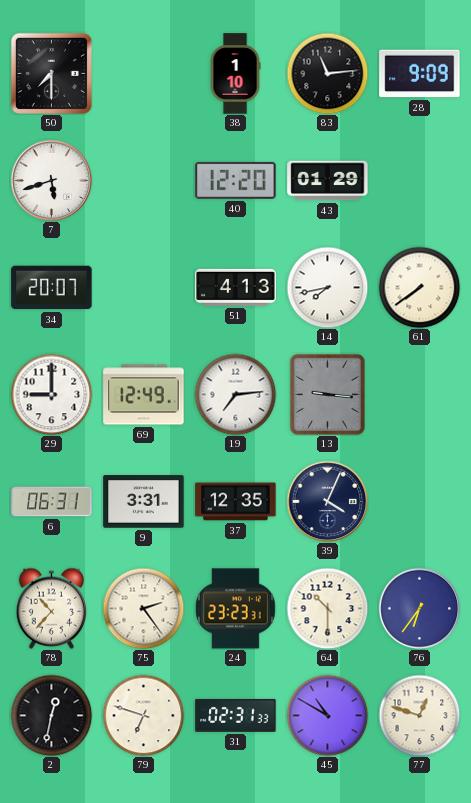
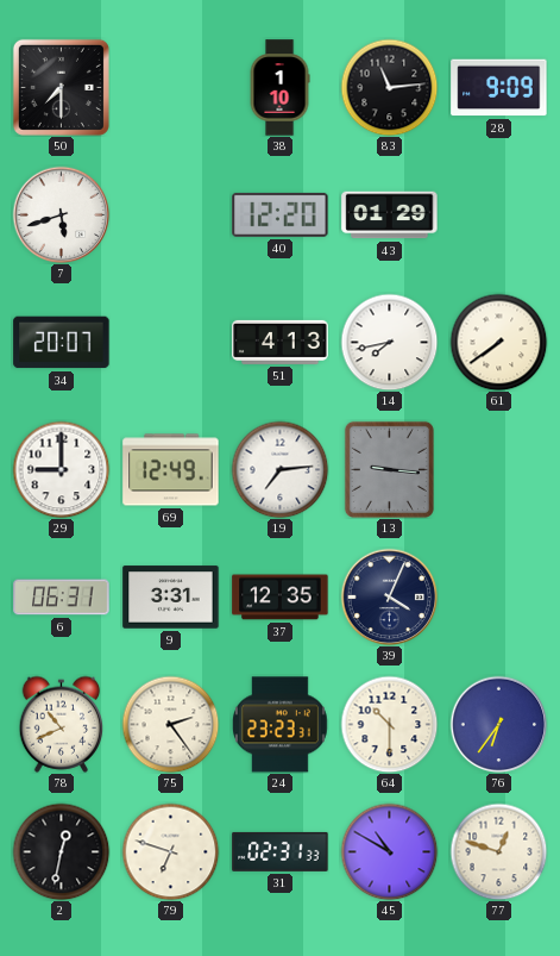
78: 10:37 -> 10:41
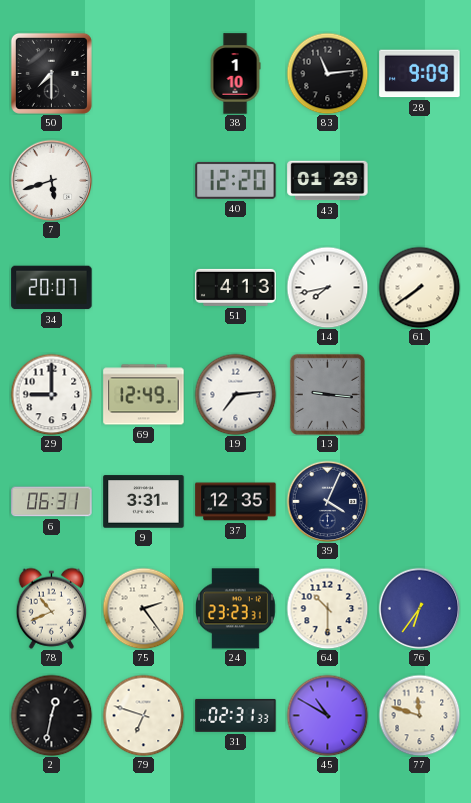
77: 12:48 -> 11:48
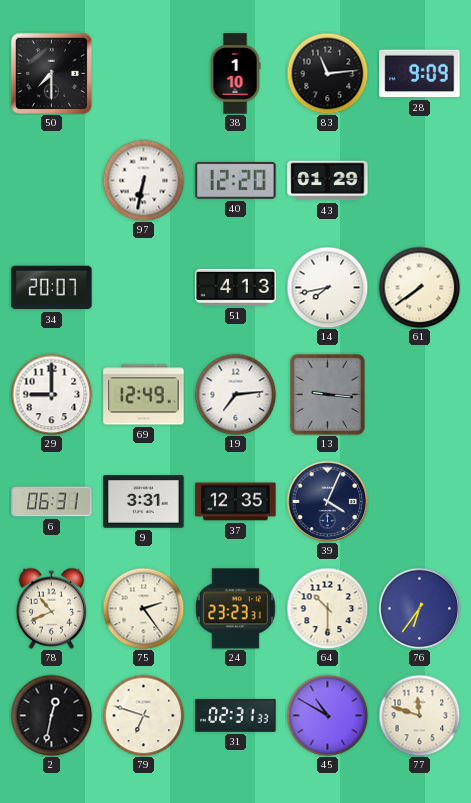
7: 5:42 -> none
97: none -> 6:32
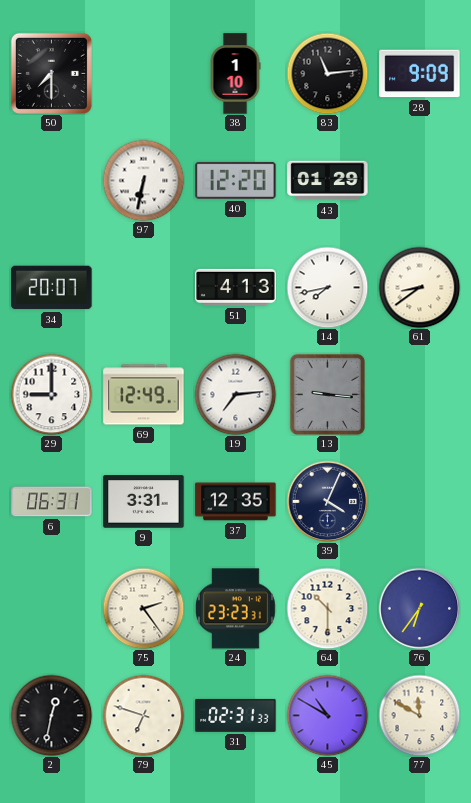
61: 7:39 -> 8:39
78: 10:41 -> none
77: 11:48 -> 11:50
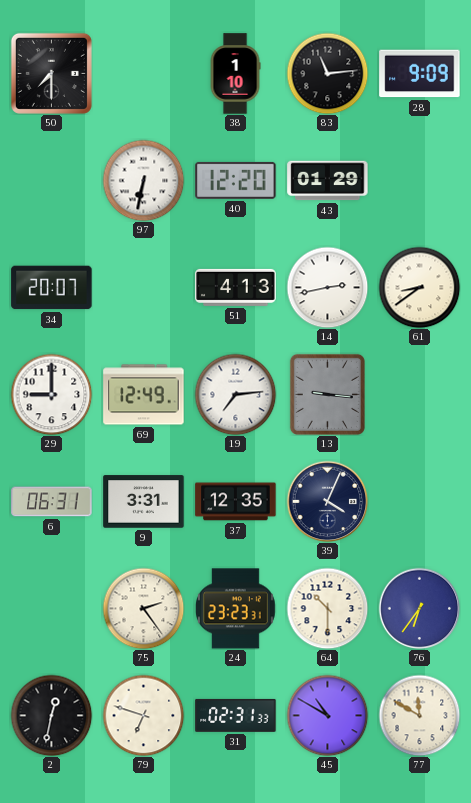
14: 7:43 -> 2:43
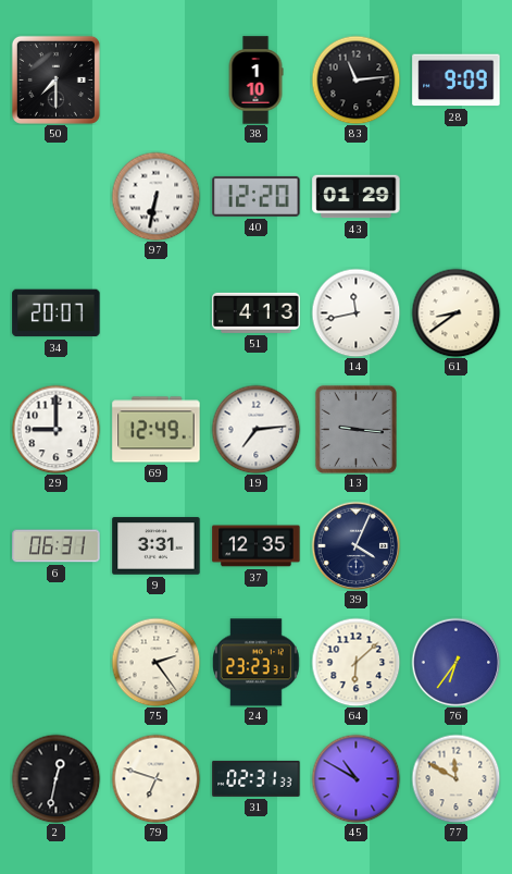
14: 2:43 -> 11:43
64: 10:30 -> 6:08
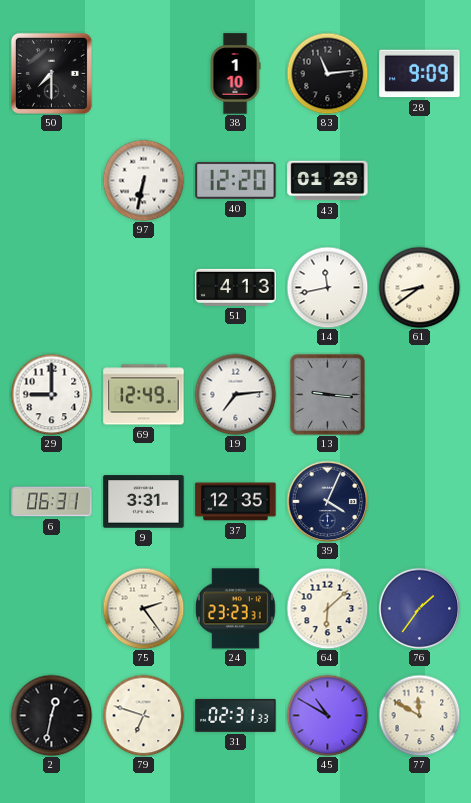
34: 20:07 -> none
76: 6:36 -> 1:36
